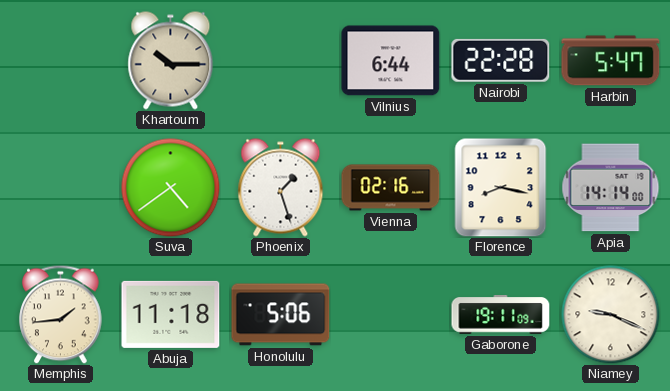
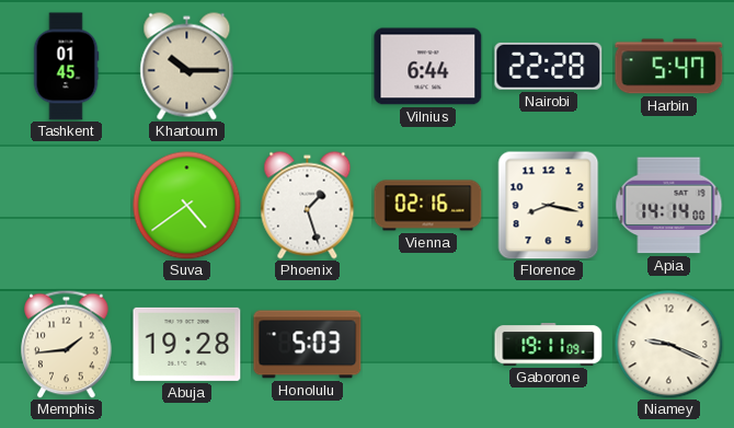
Tashkent: none -> 01:45
Abuja: 11:18 -> 19:28
Honolulu: 5:06 -> 5:03
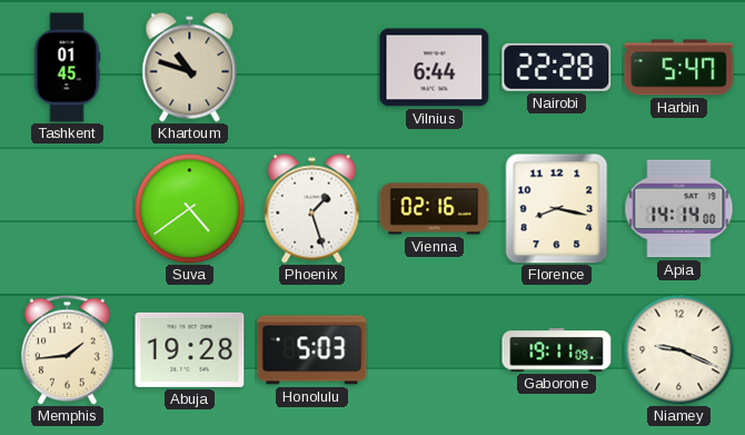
Khartoum: 10:15 -> 10:48
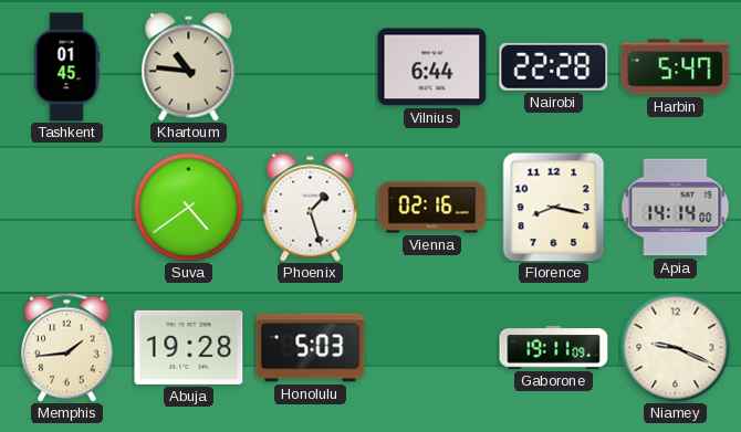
Khartoum: 10:48 -> 10:46
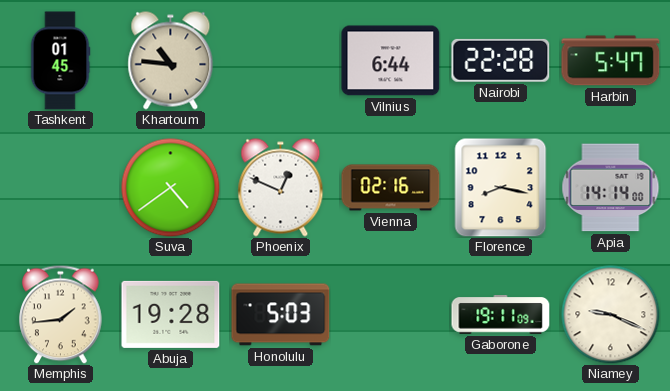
Phoenix: 1:27 -> 12:49
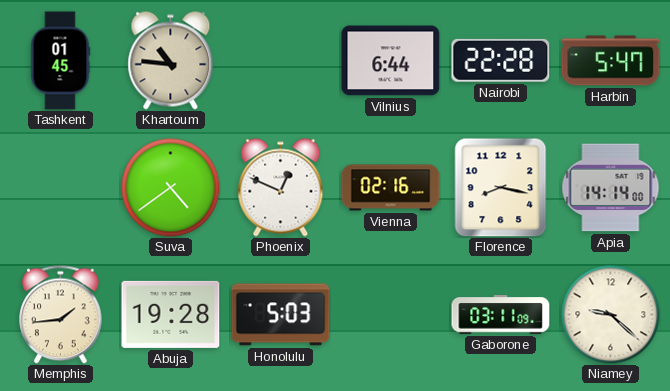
Gaborone: 19:11 -> 03:11
Niamey: 9:19 -> 9:22
